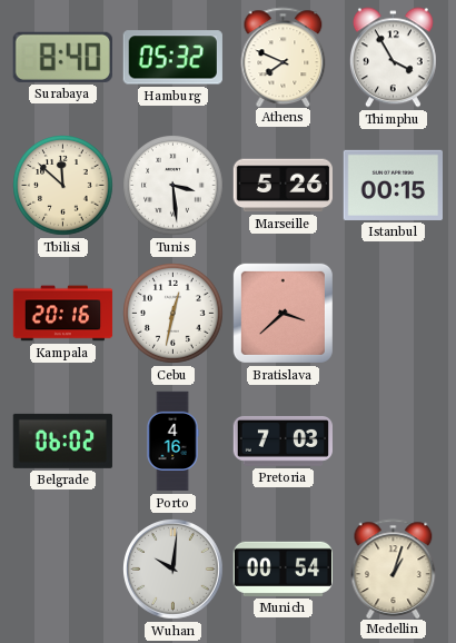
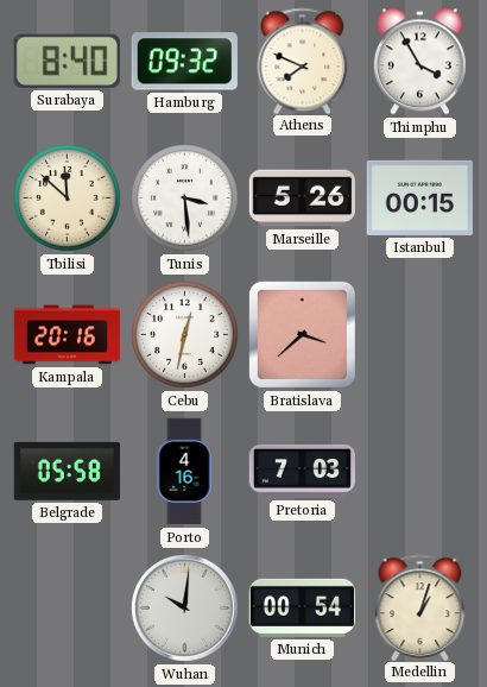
Hamburg: 05:32 -> 09:32
Belgrade: 06:02 -> 05:58
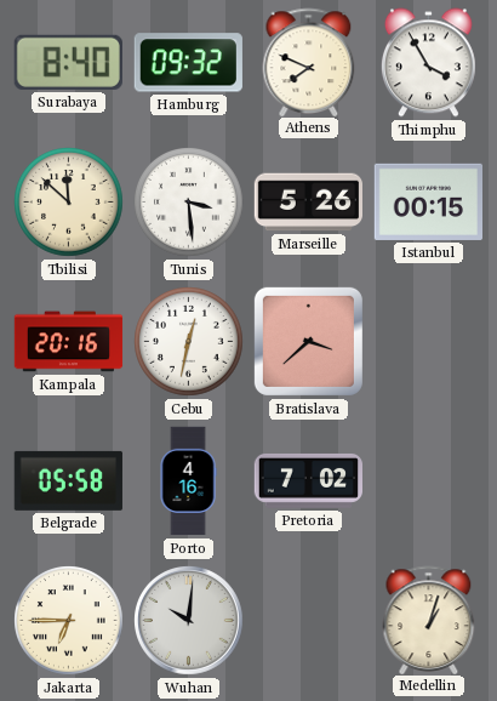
Pretoria: 7:03 -> 7:02
Jakarta: none -> 6:45
Munich: 00:54 -> none
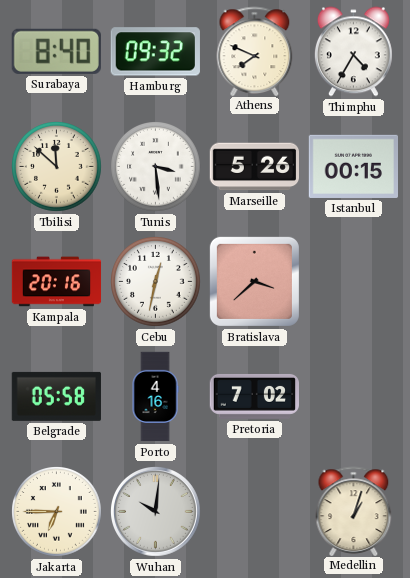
Thimphu: 3:55 -> 4:35
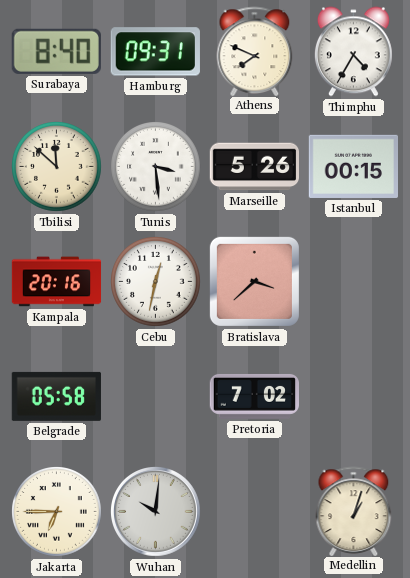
Hamburg: 09:32 -> 09:31
Porto: 4:16 -> none
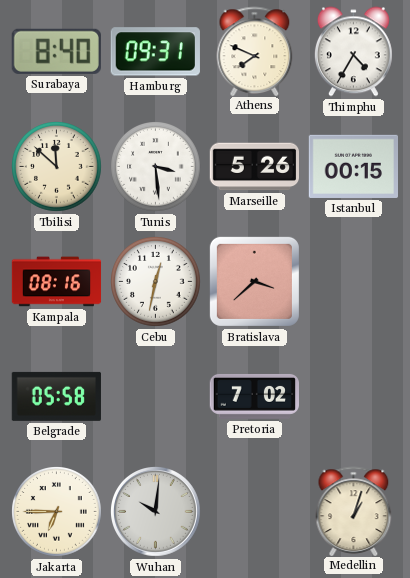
Kampala: 20:16 -> 08:16
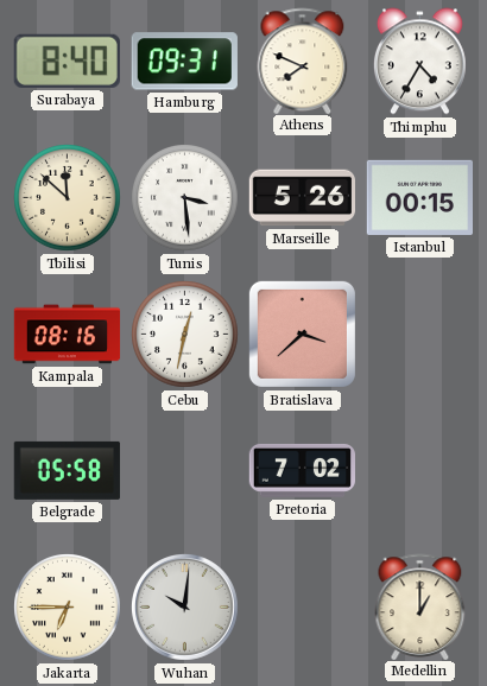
Medellin: 1:03 -> 1:00
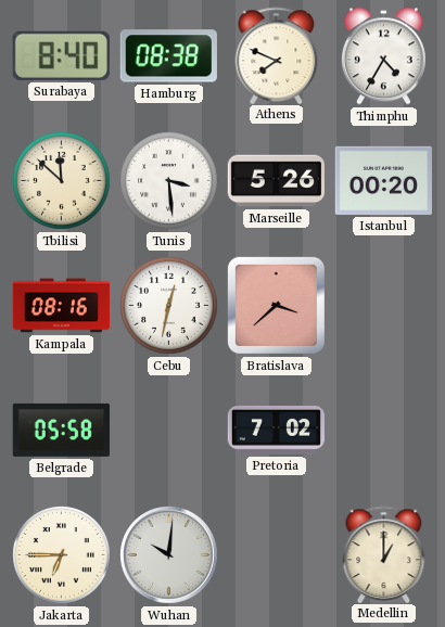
Hamburg: 09:31 -> 08:38
Istanbul: 00:15 -> 00:20
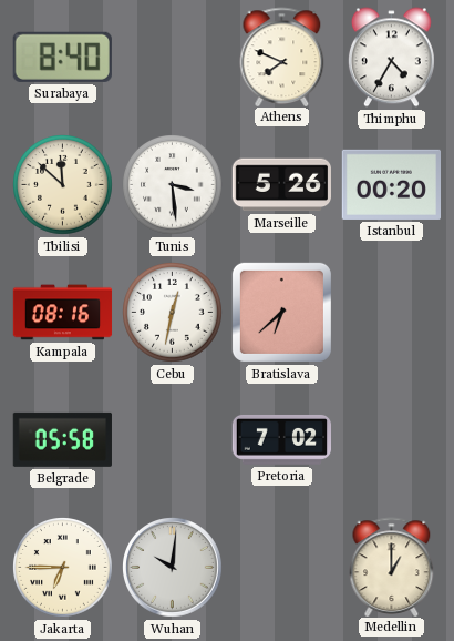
Hamburg: 08:38 -> none
Bratislava: 3:38 -> 6:38
